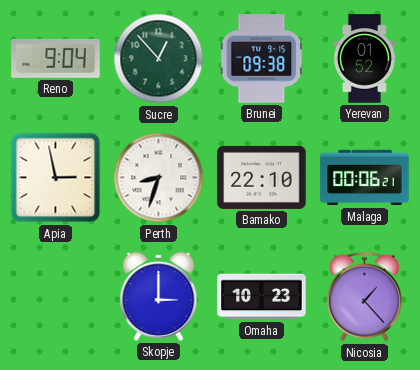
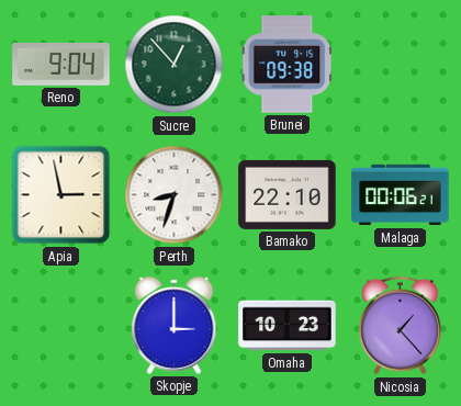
Yerevan: 01:52 -> none
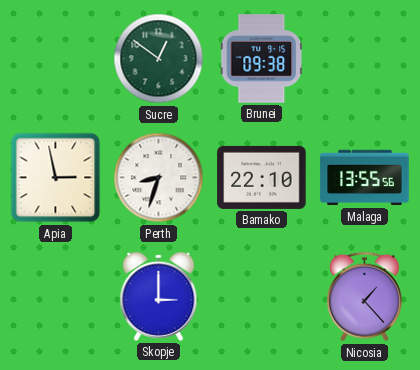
Reno: 9:04 -> none
Sucre: 12:53 -> 12:51
Malaga: 00:06 -> 13:55
Omaha: 10:23 -> none
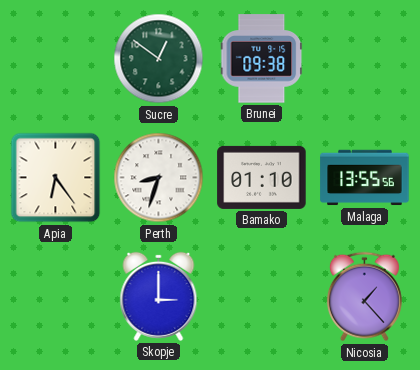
Apia: 2:58 -> 6:24
Bamako: 22:10 -> 01:10
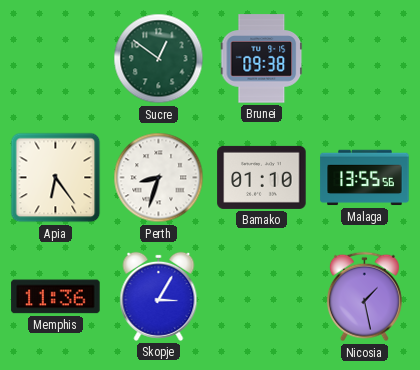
Memphis: none -> 11:36
Skopje: 3:00 -> 3:05
Nicosia: 1:23 -> 1:28
